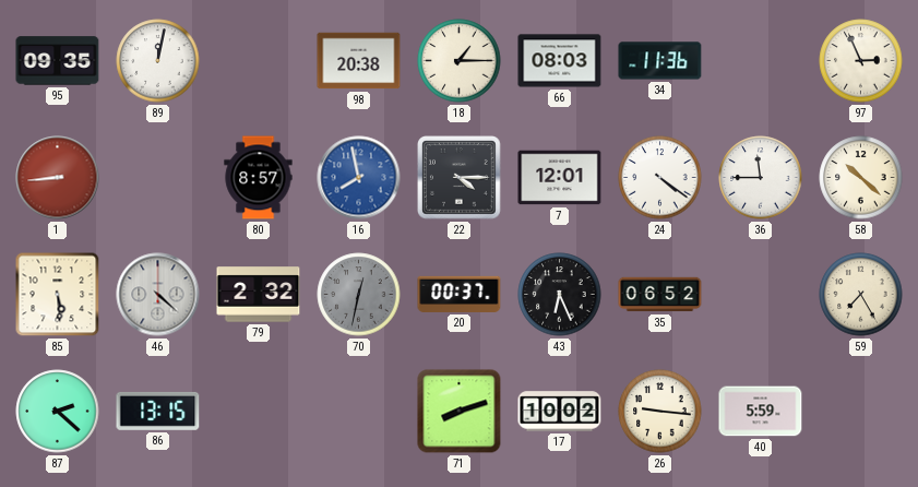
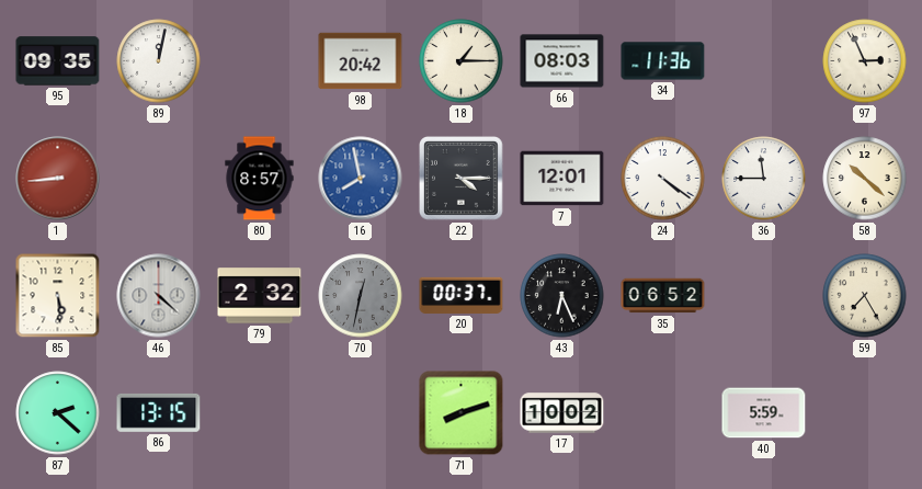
98: 20:38 -> 20:42
26: 9:16 -> none
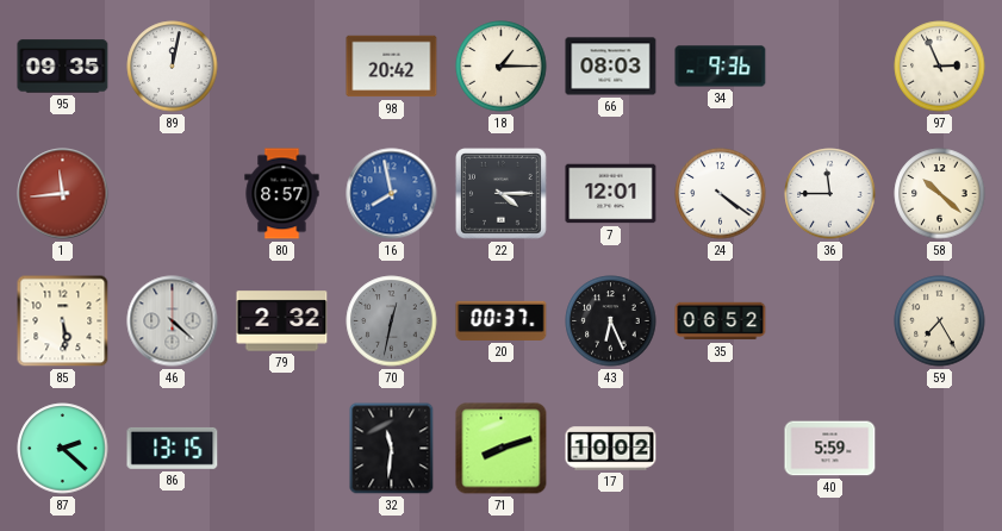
34: 11:36 -> 9:36
1: 8:44 -> 11:44
32: none -> 11:31
